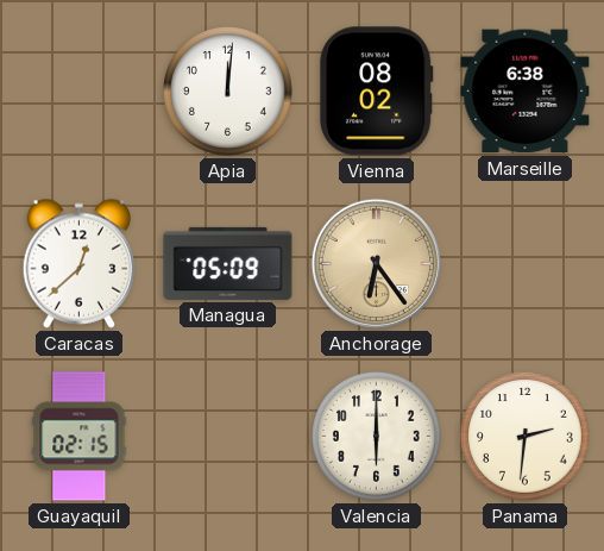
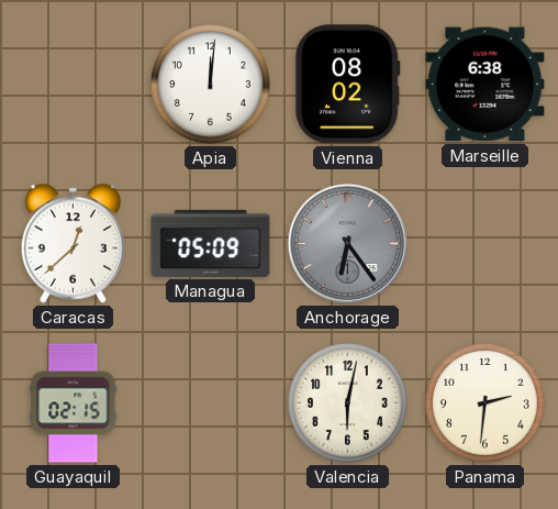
Anchorage dial: champagne -> grey
Valencia: 6:00 -> 6:02
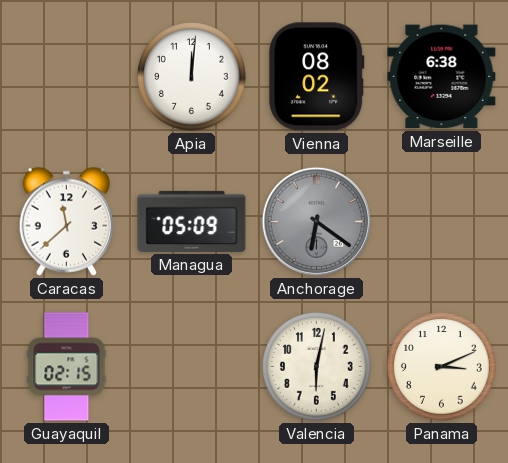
Caracas: 12:38 -> 11:38
Anchorage: 6:24 -> 6:21
Panama: 2:31 -> 3:11
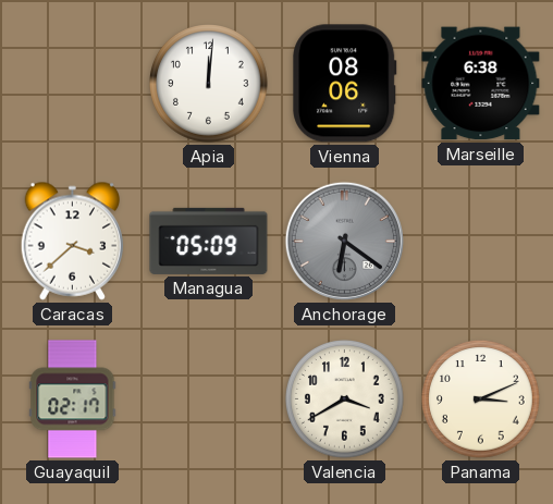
Vienna: 08:02 -> 08:06
Caracas: 11:38 -> 3:38
Guayaquil: 02:15 -> 02:17
Valencia: 6:02 -> 3:40
